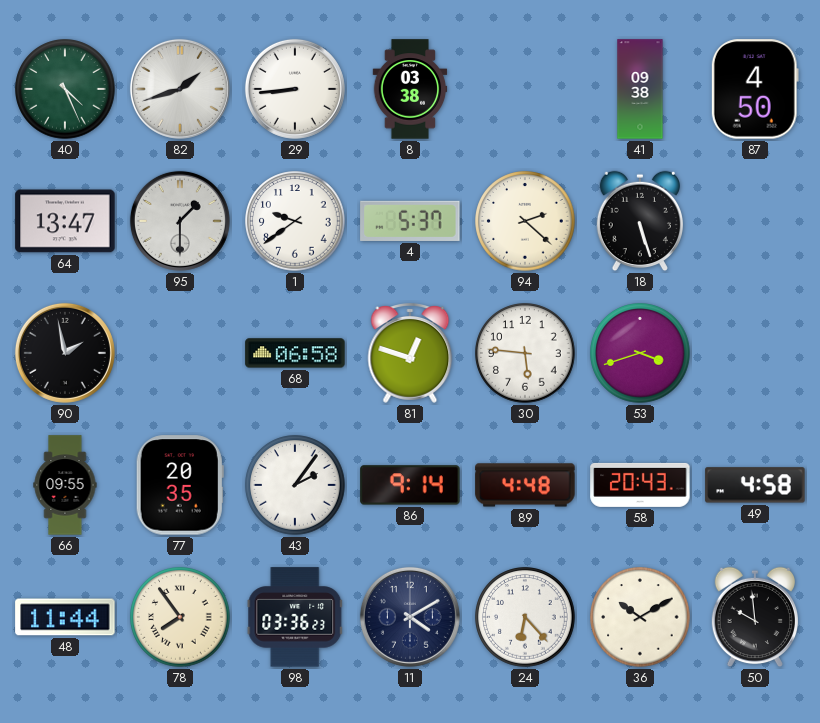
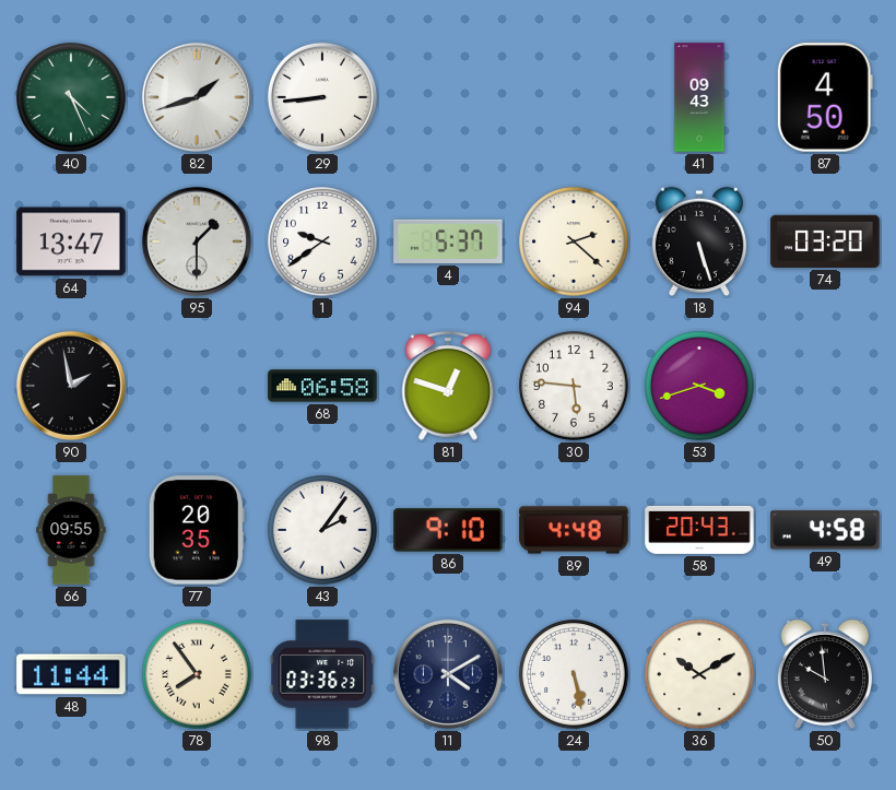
8: 03:38 -> none
41: 09:38 -> 09:43
74: none -> 03:20
86: 9:14 -> 9:10
24: 6:23 -> 5:28
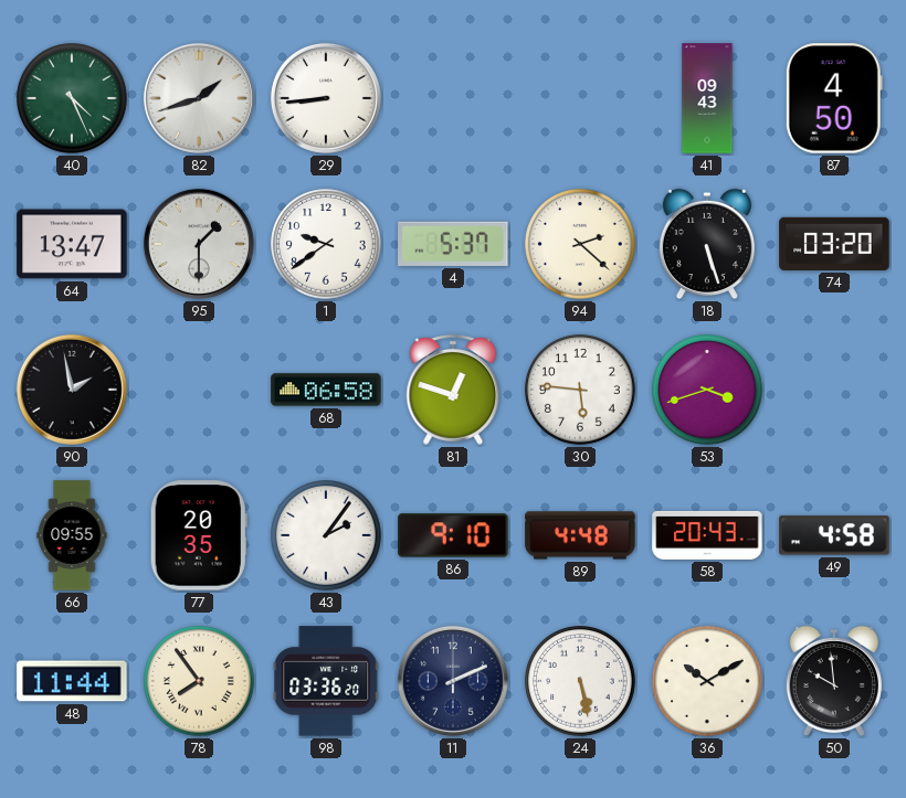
98: 03:36:23 -> 03:36:20
11: 4:10 -> 2:11
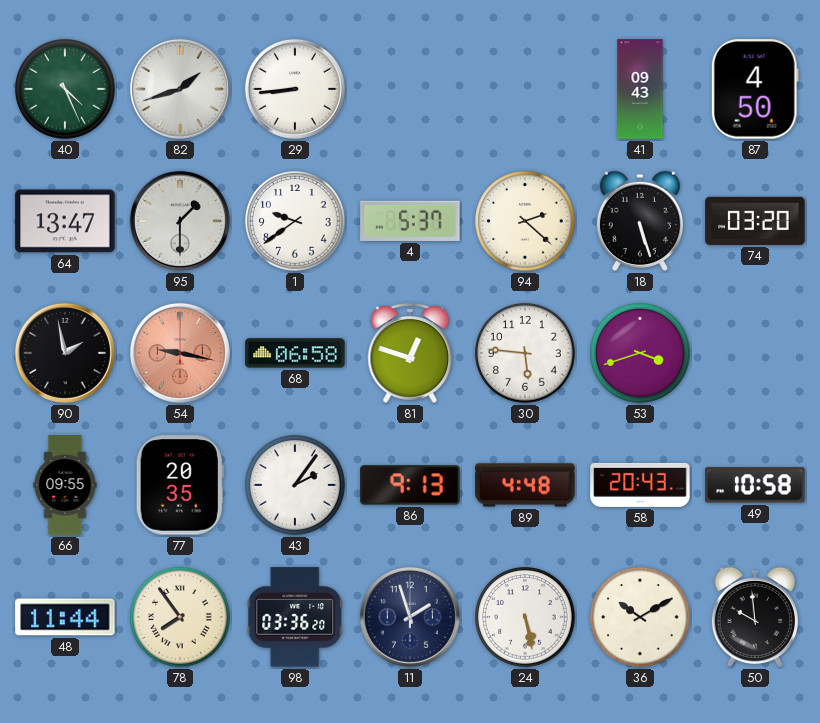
54: none -> 9:17
86: 9:10 -> 9:13
49: 4:58 -> 10:58
11: 2:11 -> 1:57
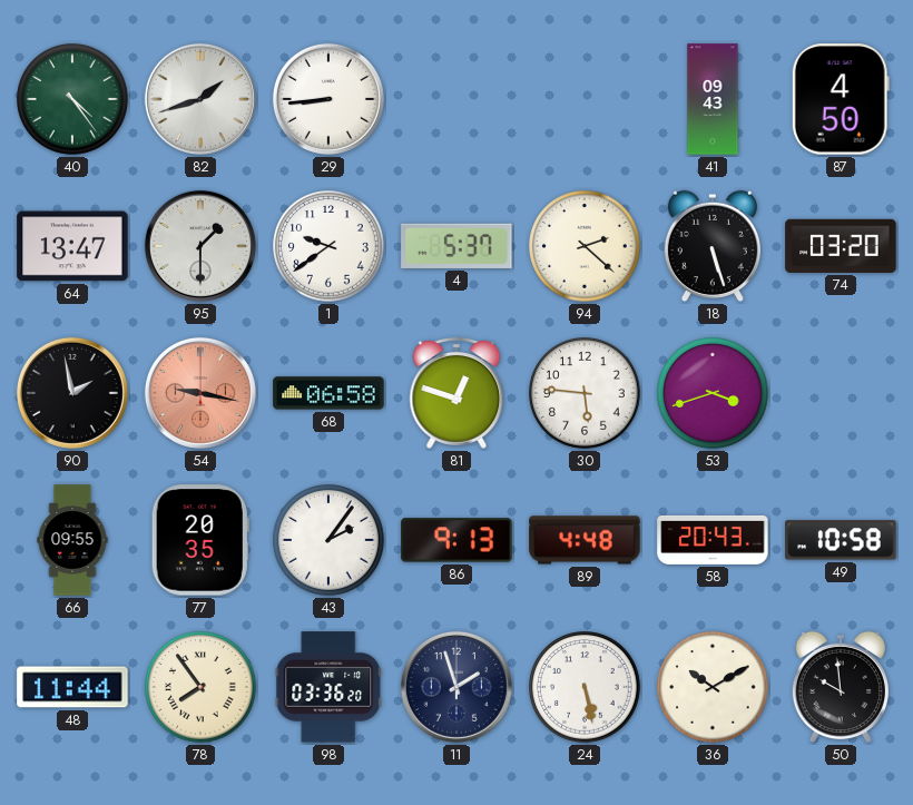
40: 4:26 -> 4:24
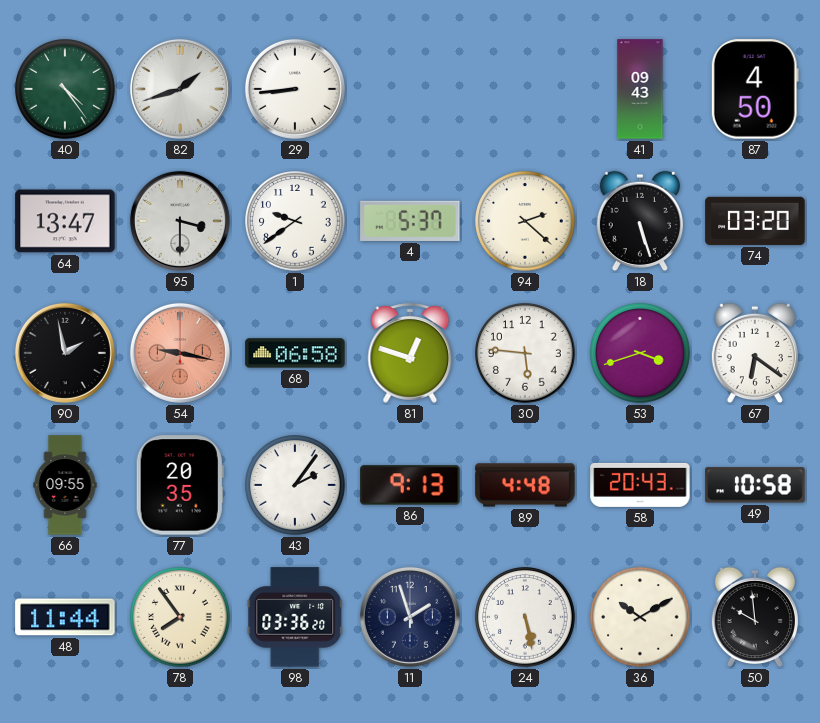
95: 1:30 -> 3:30
67: none -> 6:21
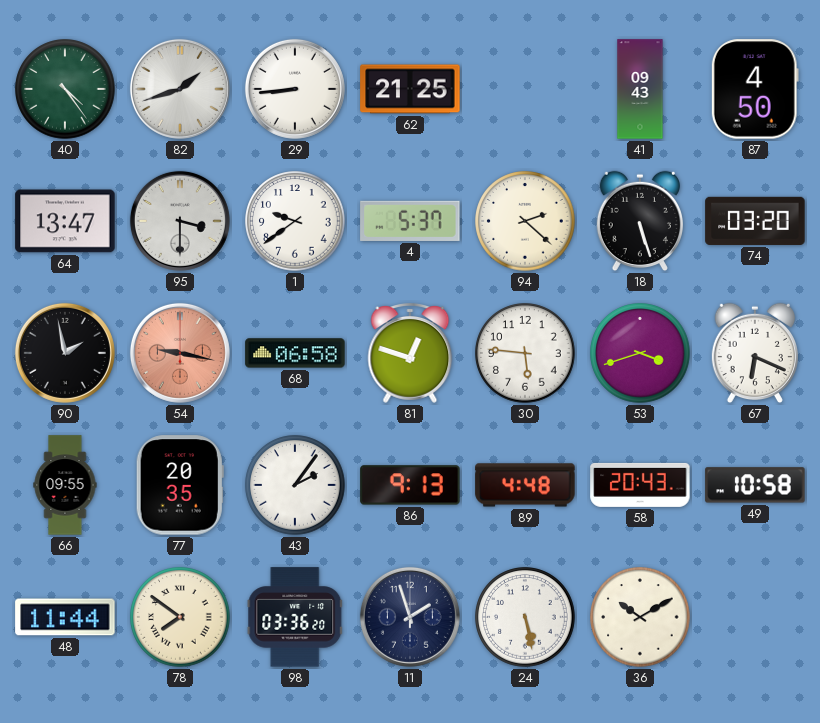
62: none -> 21:25
67: 6:21 -> 6:19
78: 7:54 -> 7:51
50: 9:59 -> none
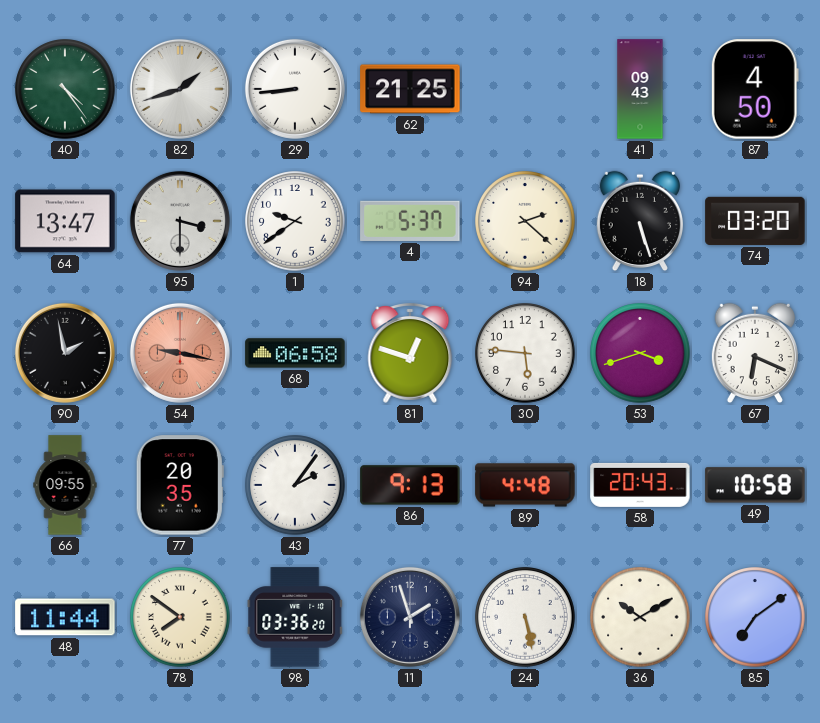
85: none -> 7:09
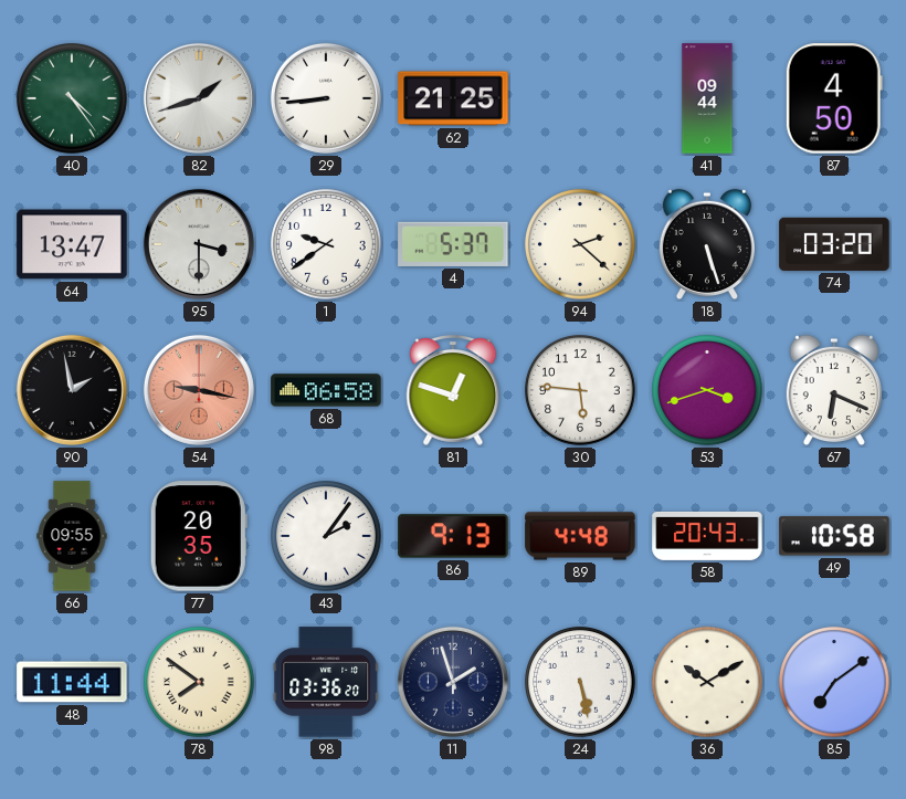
41: 09:43 -> 09:44
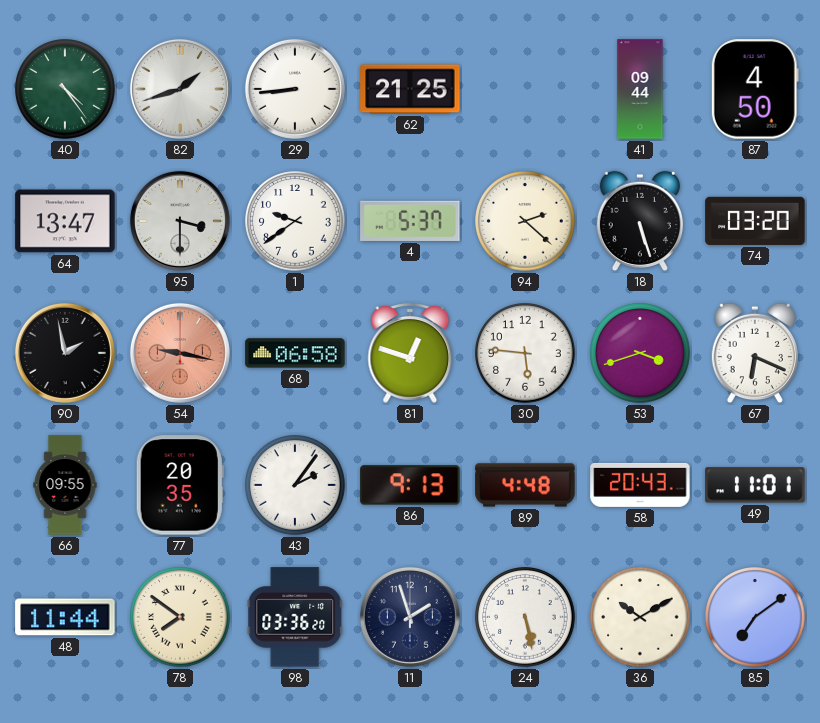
49: 10:58 -> 11:01
